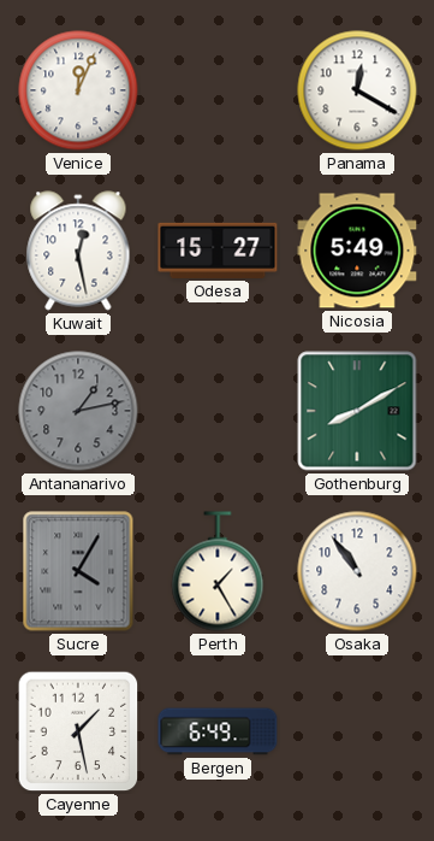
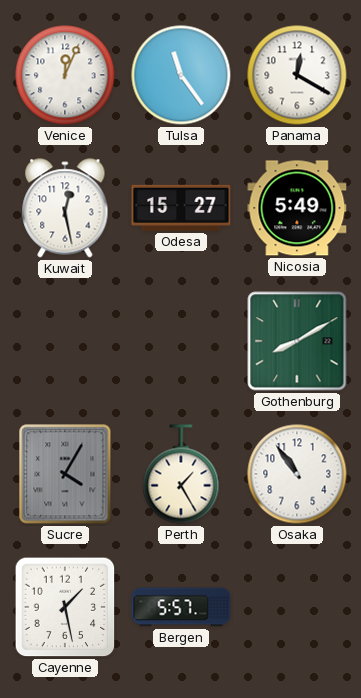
Tulsa: none -> 11:24
Antananarivo: 1:13 -> none
Bergen: 6:49 -> 5:57
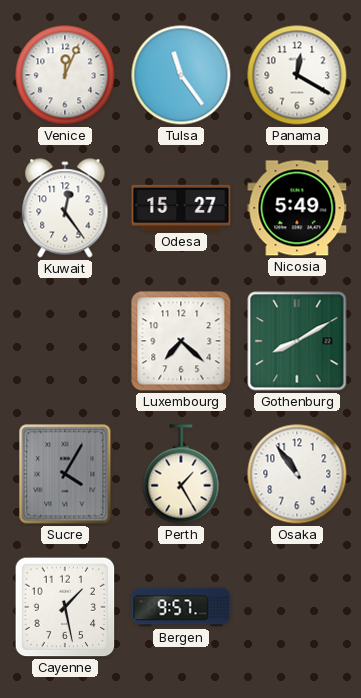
Kuwait: 12:28 -> 12:24
Luxembourg: none -> 7:22
Bergen: 5:57 -> 9:57
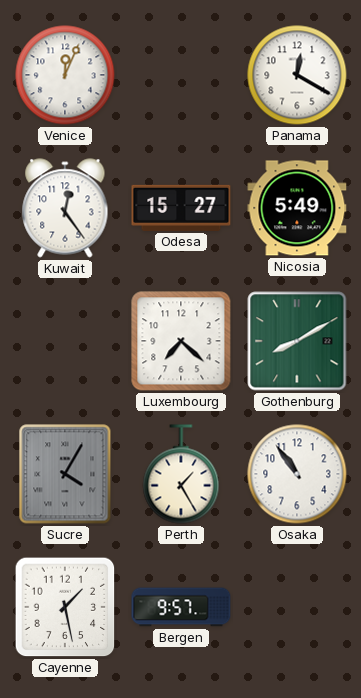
Tulsa: 11:24 -> none
